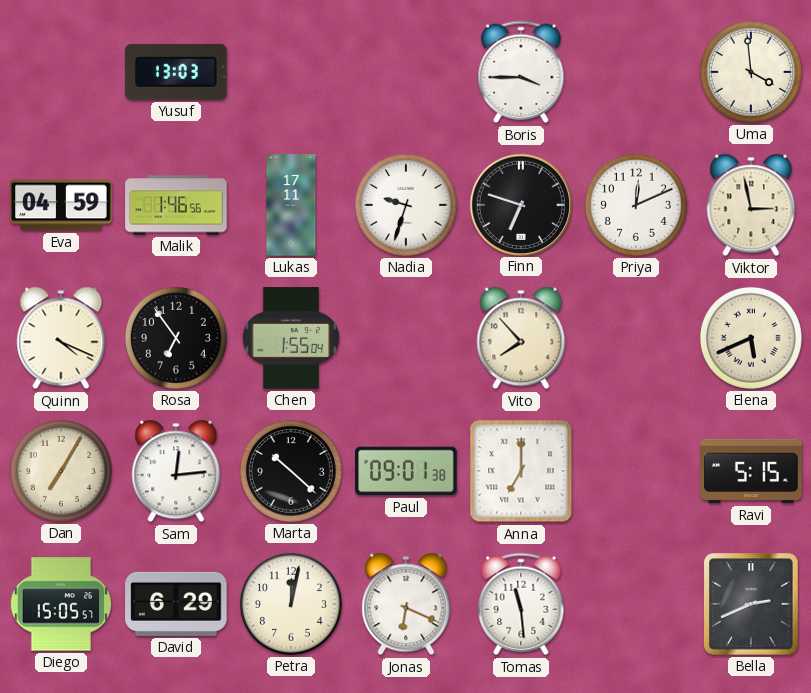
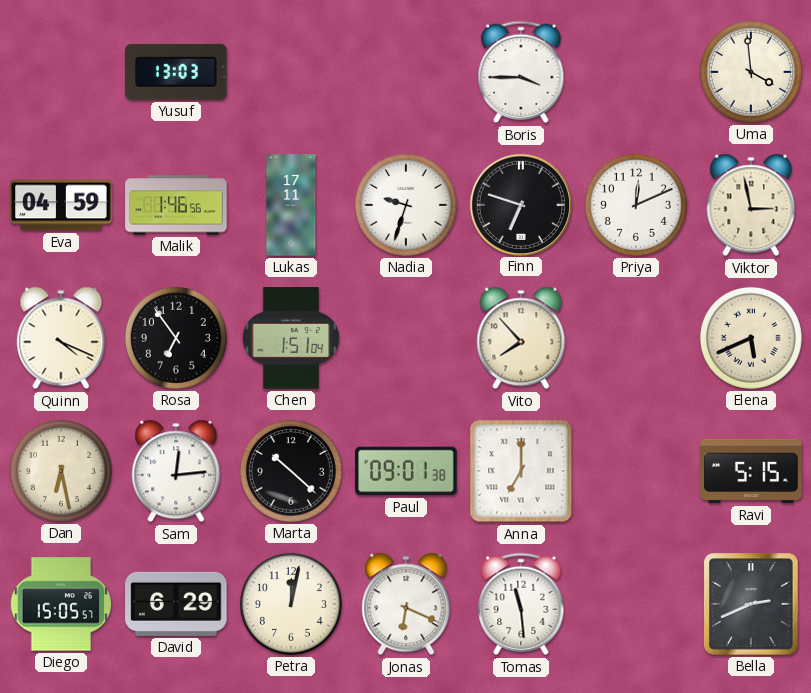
Chen: 1:55 -> 1:51
Dan: 7:05 -> 6:28
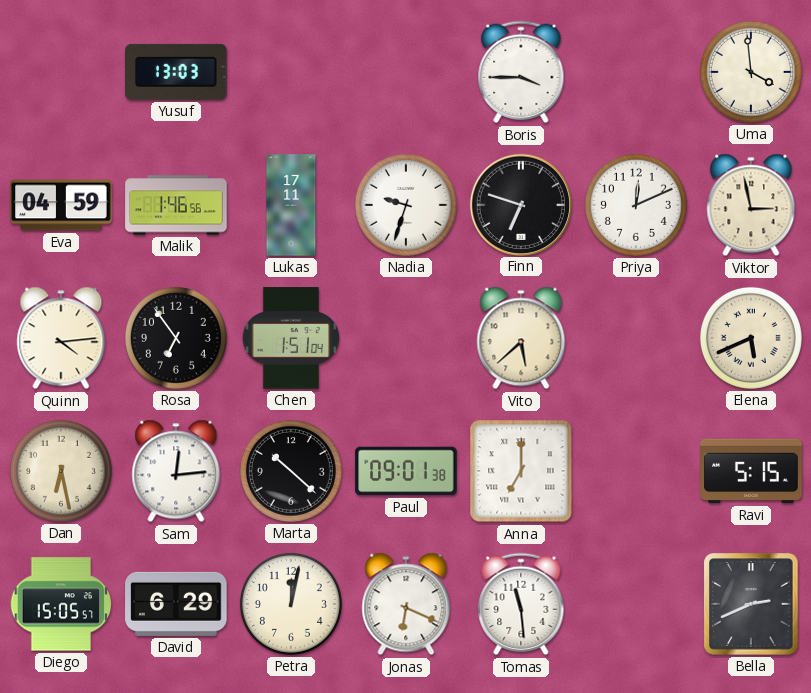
Quinn: 4:19 -> 4:14
Vito: 7:53 -> 5:38
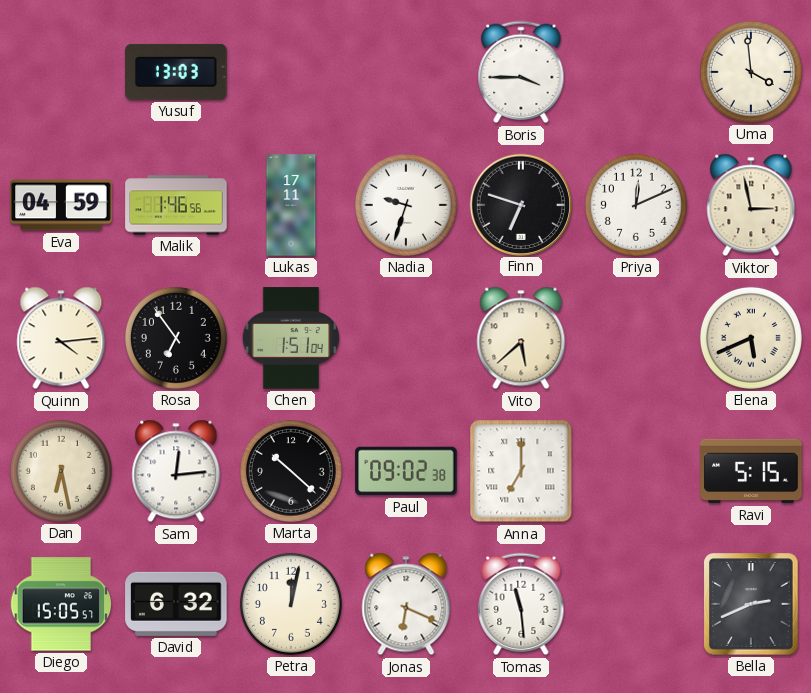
Paul: 09:01 -> 09:02
David: 6:29 -> 6:32
